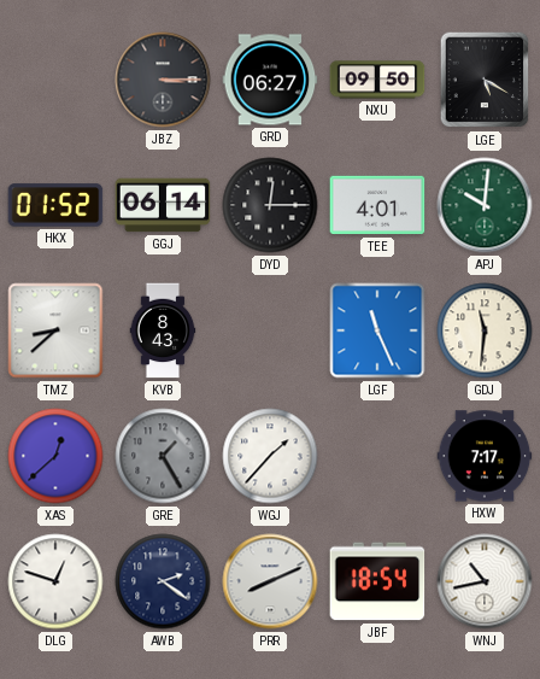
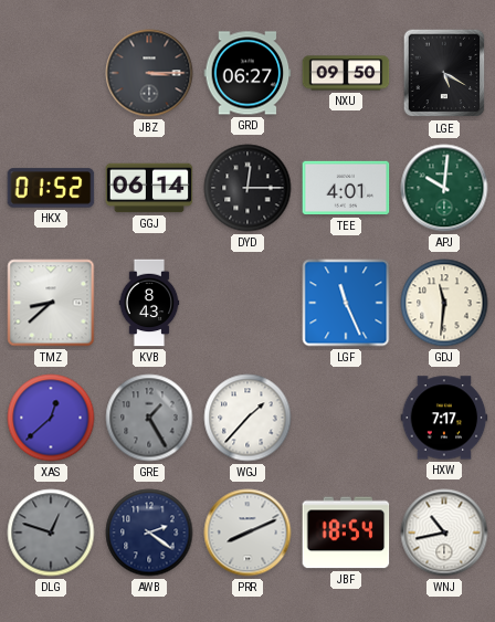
DLG dial: white -> grey
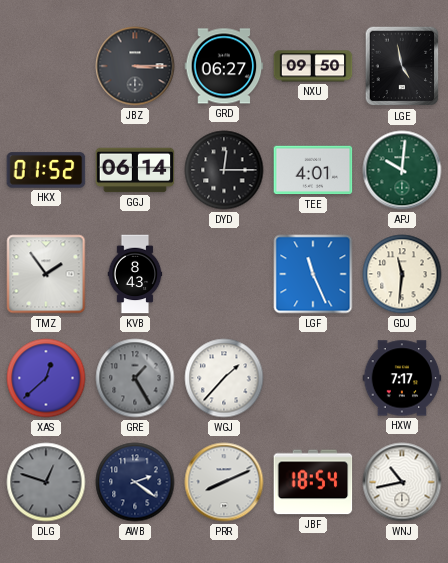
LGE: 5:20 -> 4:58
TMZ: 8:38 -> 1:54
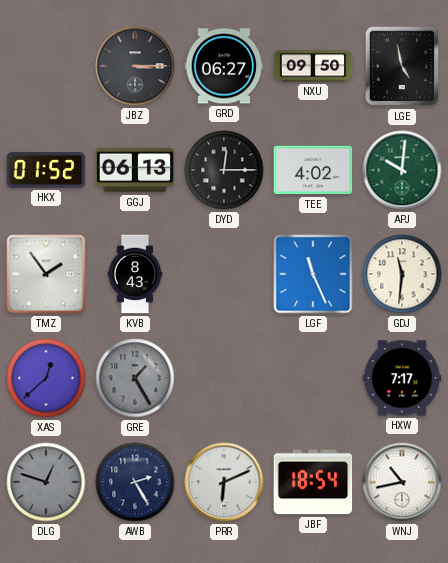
GGJ: 06:14 -> 06:13
TEE: 4:01 -> 4:02
WGJ: 1:37 -> none
AWB: 2:21 -> 2:25
PRR: 8:11 -> 6:11
